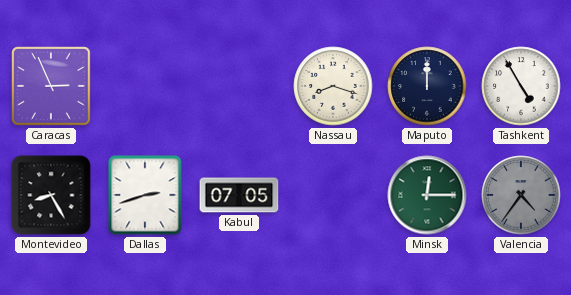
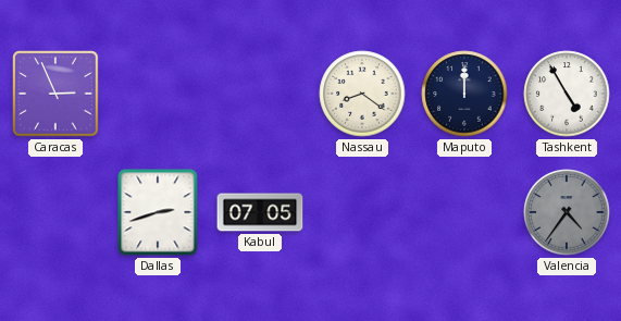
Nassau: 8:18 -> 8:21
Montevideo: 8:25 -> none
Minsk: 12:15 -> none
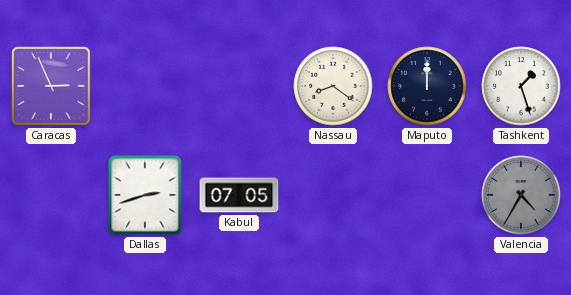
Tashkent: 4:55 -> 1:27
Valencia: 4:36 -> 4:35
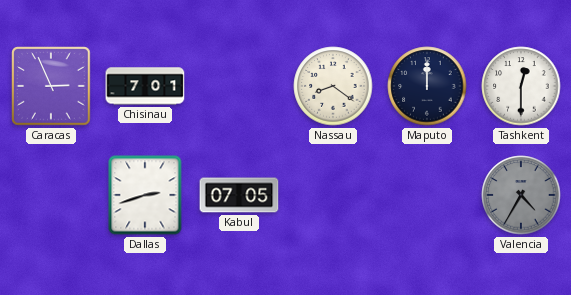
Chisinau: none -> 7:01
Tashkent: 1:27 -> 12:30
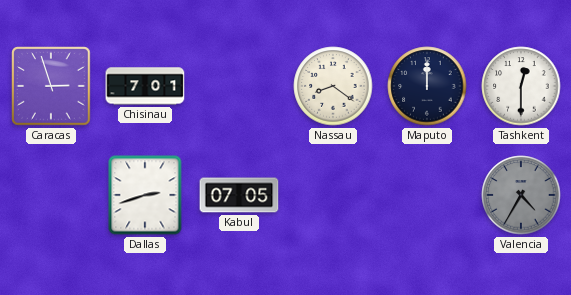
Caracas: 2:56 -> 2:57
